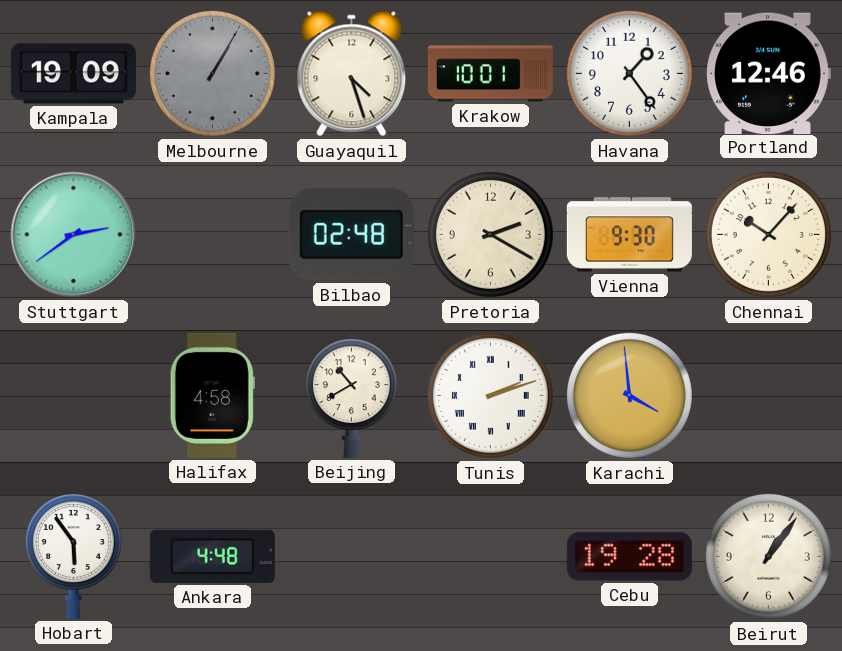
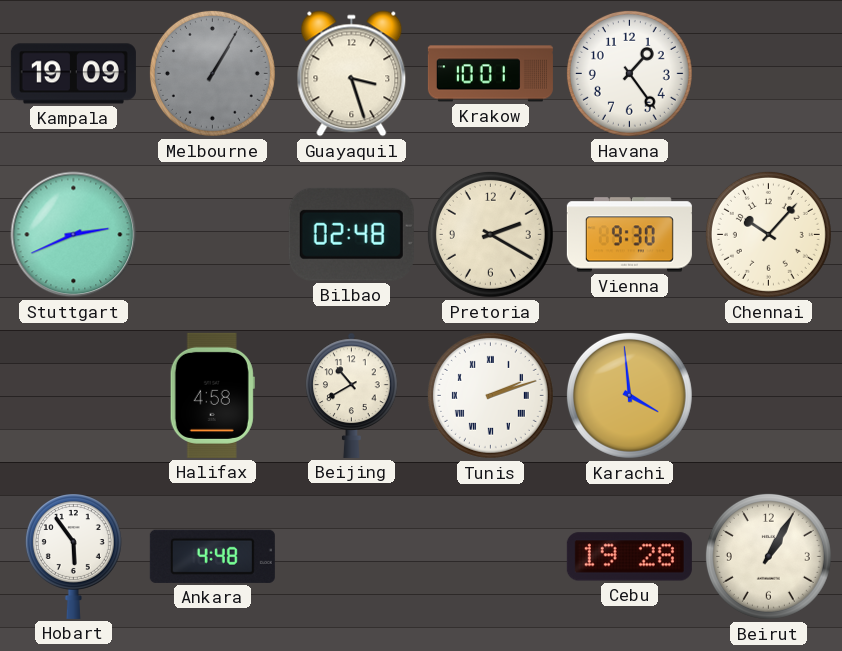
Guayaquil: 4:27 -> 3:27
Portland: 12:46 -> none
Stuttgart: 2:39 -> 2:41
Beirut: 1:06 -> 1:05
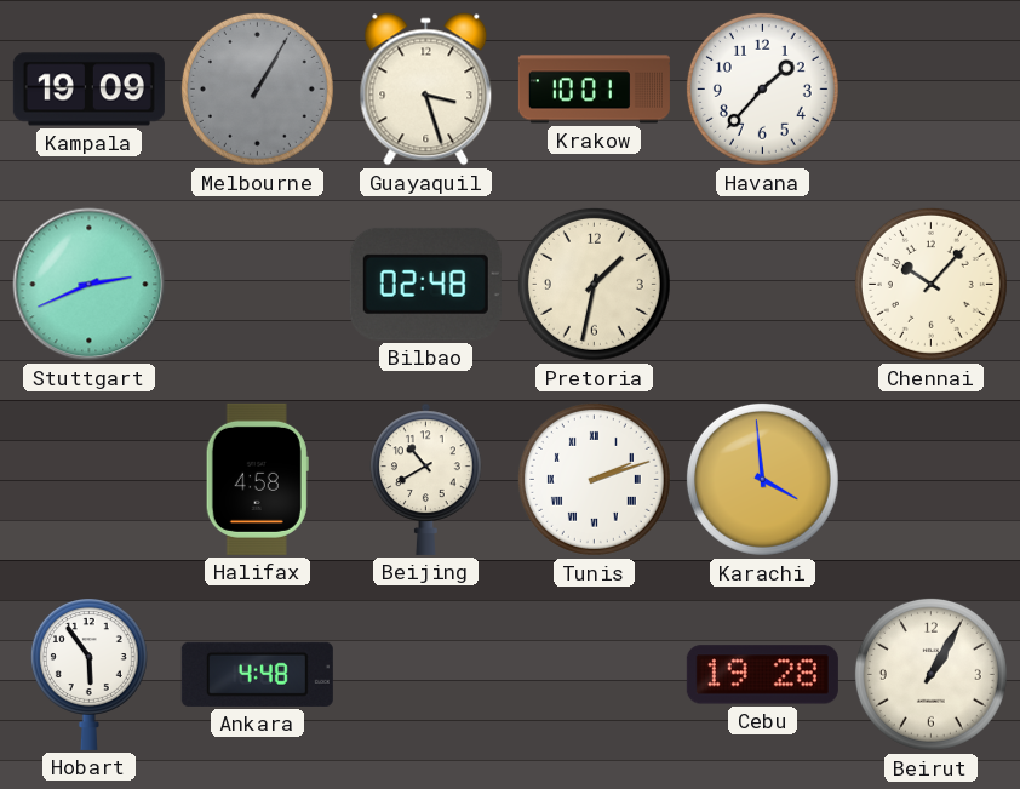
Havana: 1:24 -> 1:37
Pretoria: 2:20 -> 1:32
Vienna: 9:30 -> none
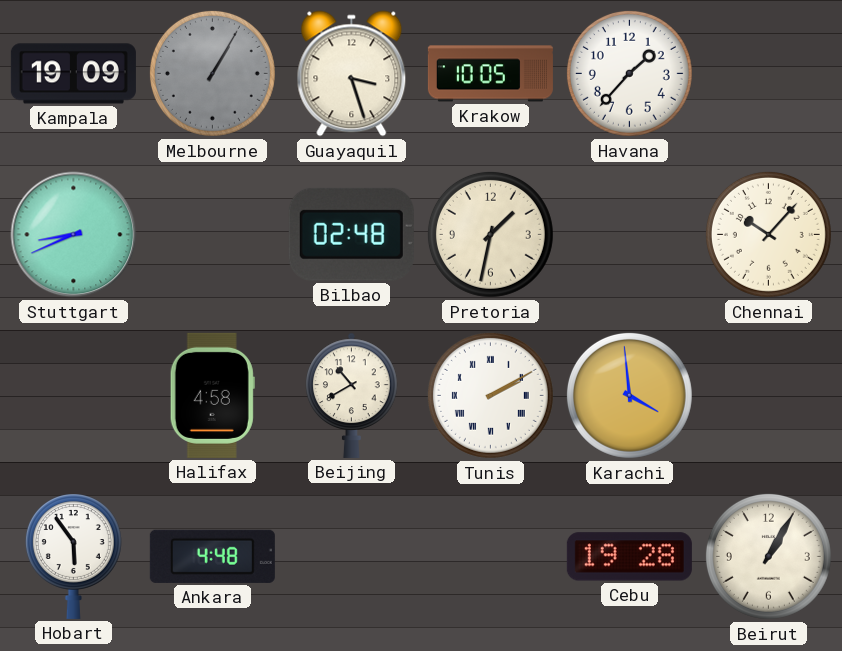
Krakow: 10:01 -> 10:05
Stuttgart: 2:41 -> 8:41
Tunis: 2:12 -> 2:10
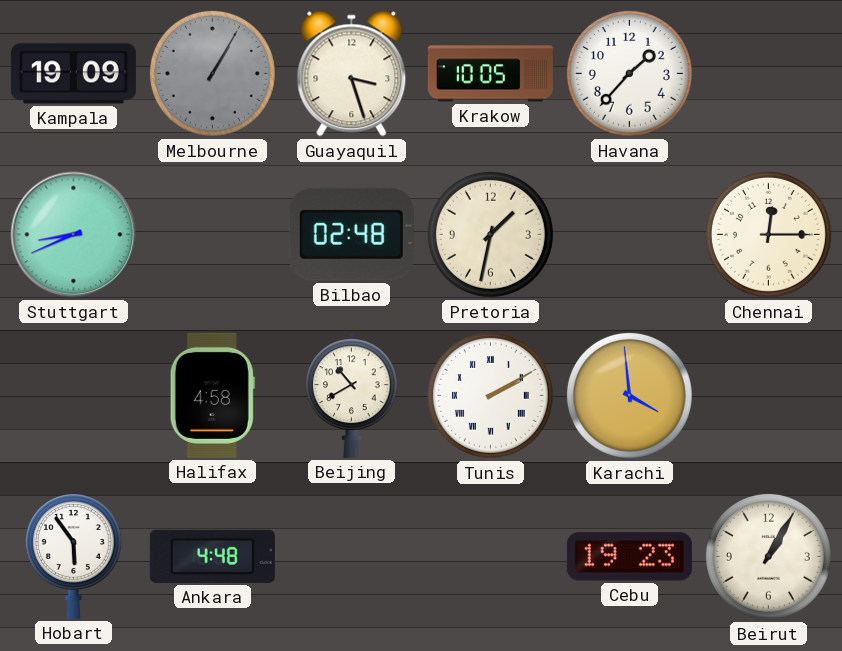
Chennai: 10:07 -> 12:15
Cebu: 19:28 -> 19:23
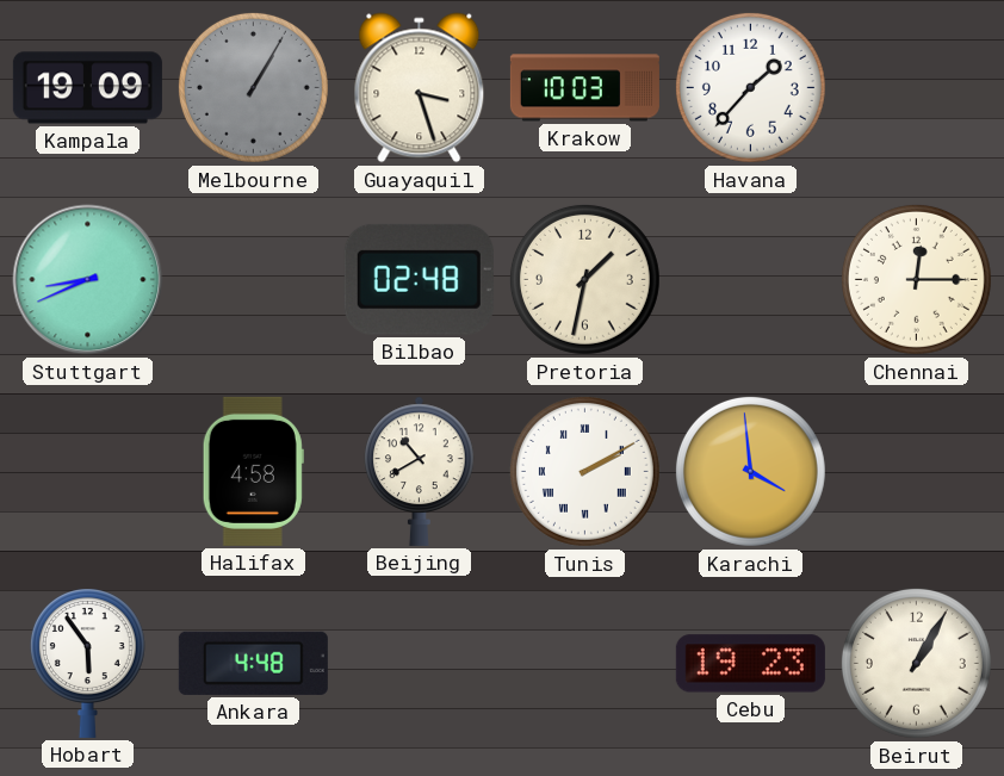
Krakow: 10:05 -> 10:03
